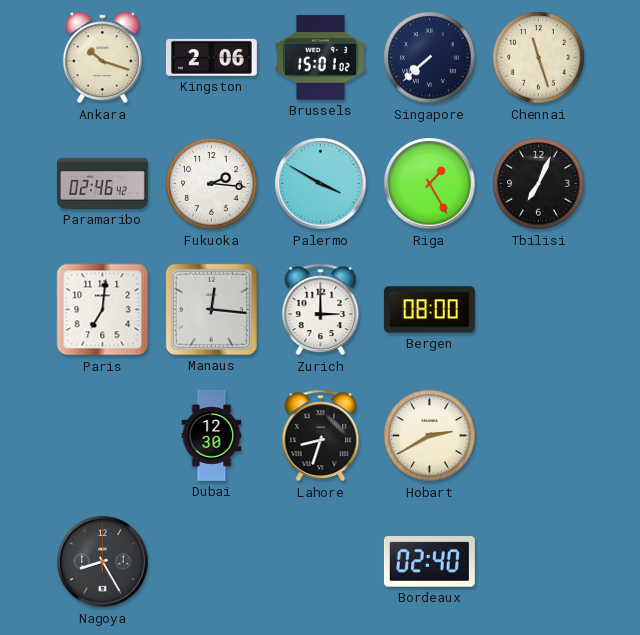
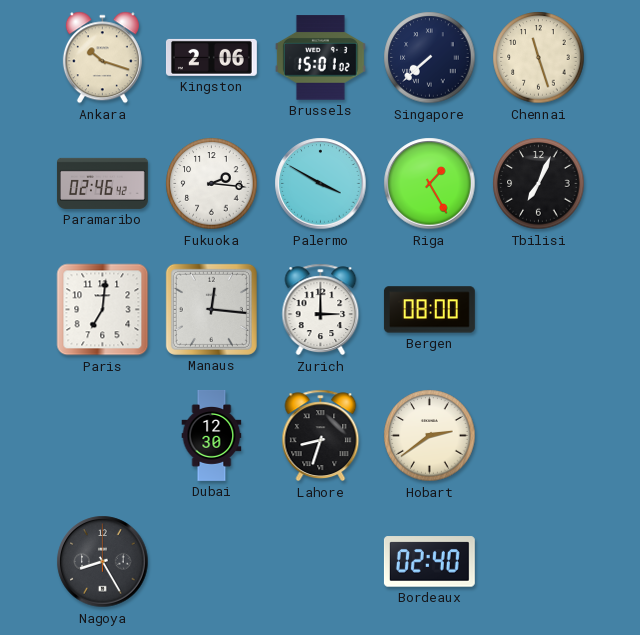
Hobart: 2:40 -> 2:39
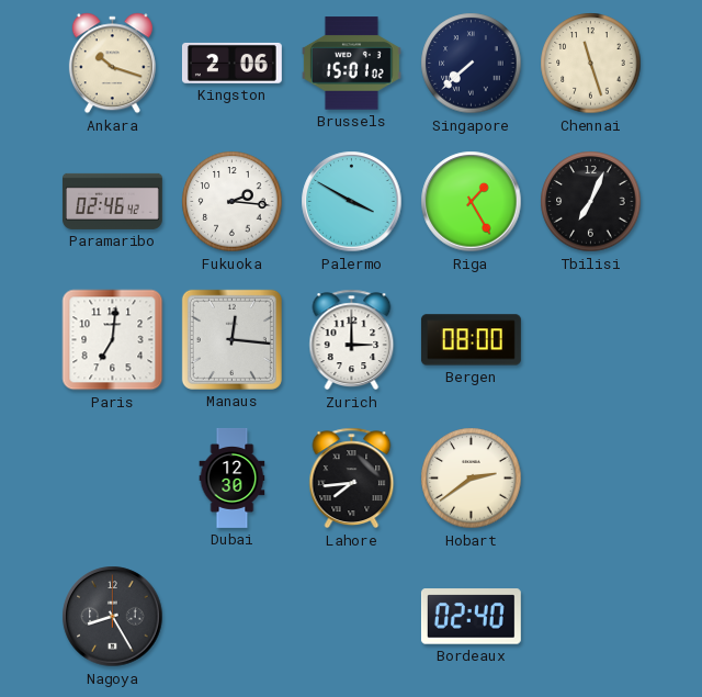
Lahore: 8:33 -> 7:44
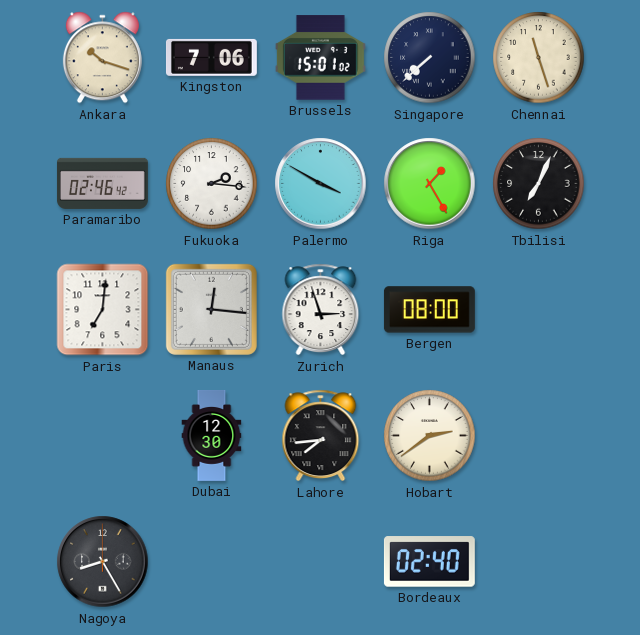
Kingston: 2:06 -> 7:06
Zurich: 3:00 -> 2:57
